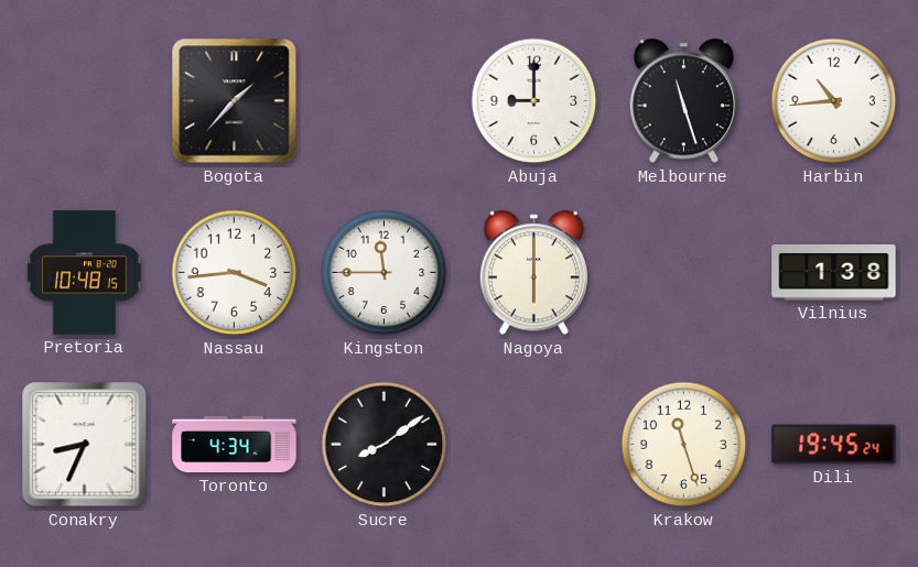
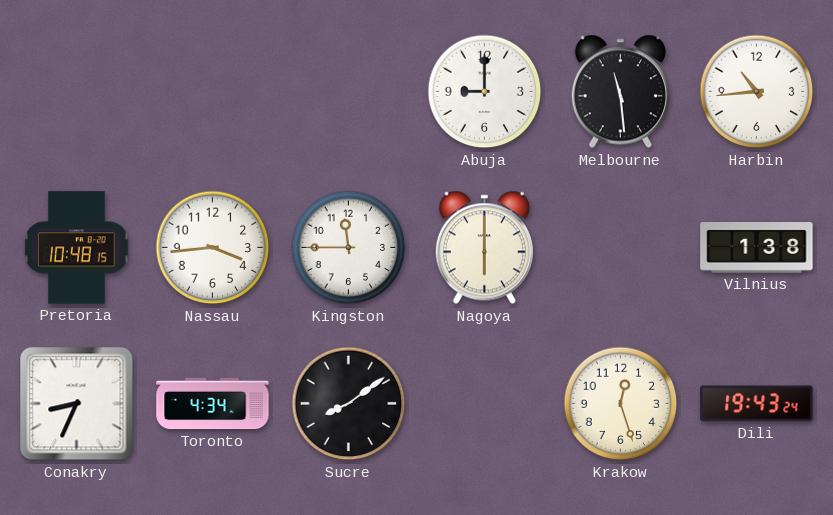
Bogota: 1:37 -> none
Melbourne: 11:27 -> 11:29
Krakow: 11:27 -> 12:27
Dili: 19:45 -> 19:43
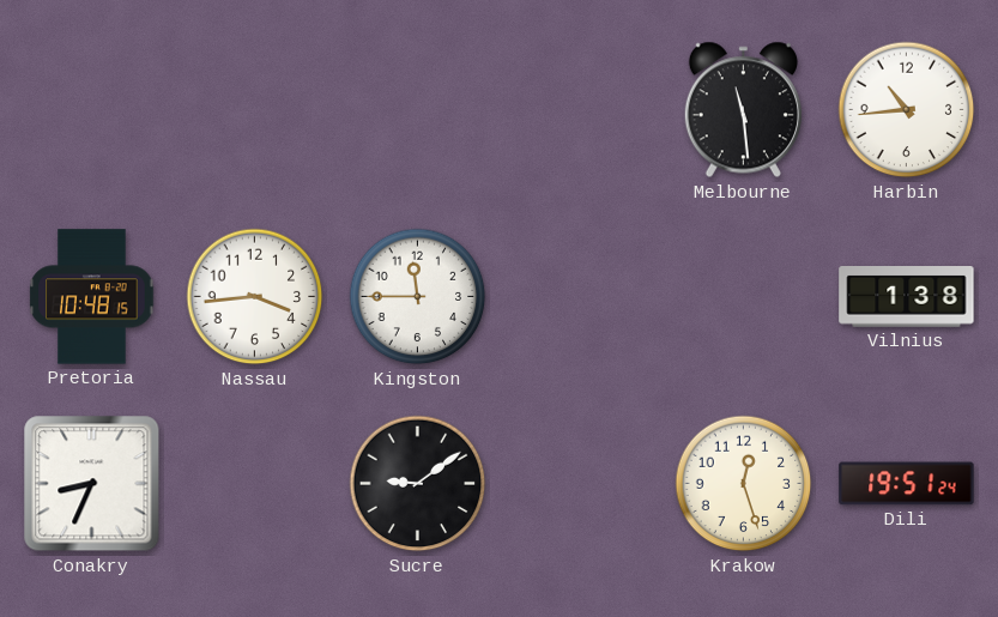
Abuja: 9:00 -> none
Nagoya: 6:00 -> none
Toronto: 4:34 -> none
Sucre: 8:09 -> 9:09
Dili: 19:43 -> 19:51
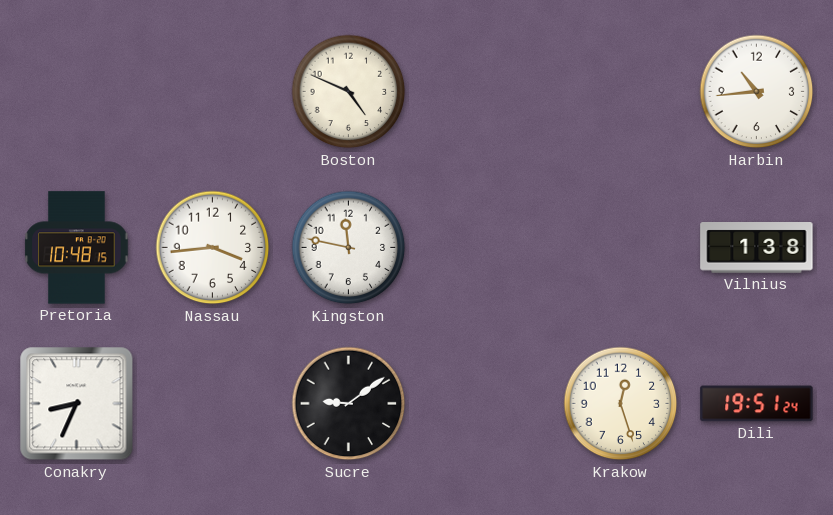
Boston: none -> 4:49
Melbourne: 11:29 -> none
Kingston: 11:45 -> 11:47
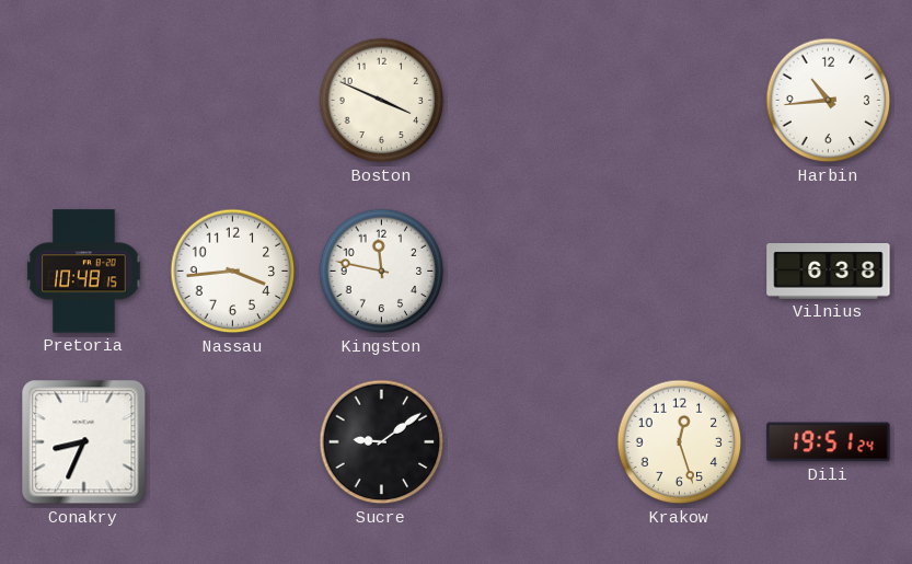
Boston: 4:49 -> 3:49
Vilnius: 1:38 -> 6:38
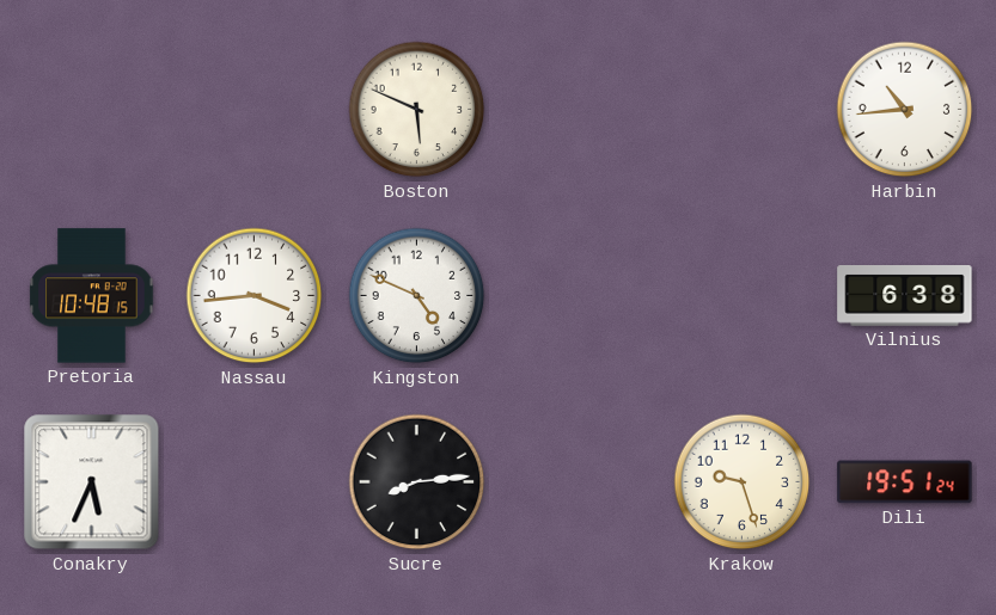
Boston: 3:49 -> 5:49
Kingston: 11:47 -> 4:49
Conakry: 8:34 -> 5:34
Sucre: 9:09 -> 8:14
Krakow: 12:27 -> 9:27
